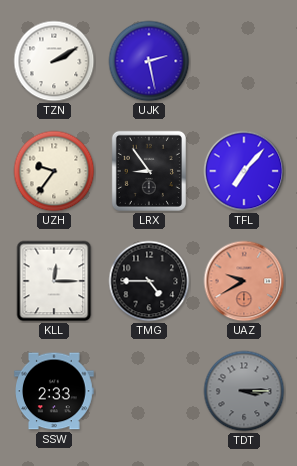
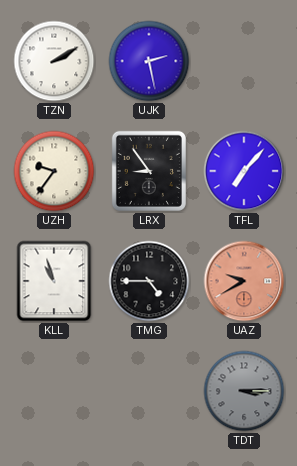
KLL: 12:15 -> 10:57
SSW: 2:33 -> none
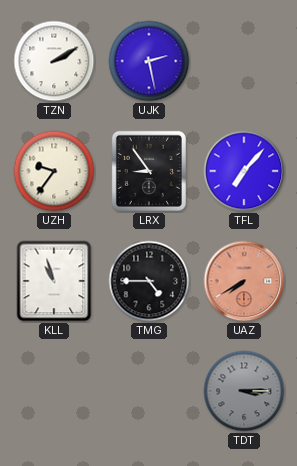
UAZ: 9:40 -> 7:40
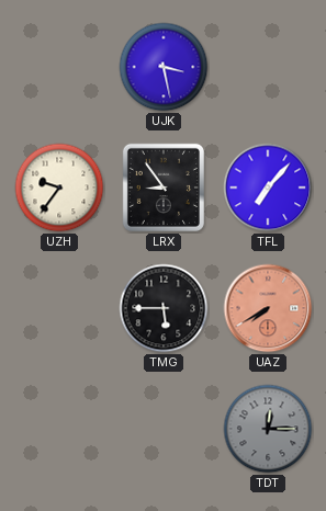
TZN: 2:10 -> none
UJK: 2:28 -> 3:28
KLL: 10:57 -> none
TMG: 4:45 -> 5:45
TDT: 3:15 -> 12:15
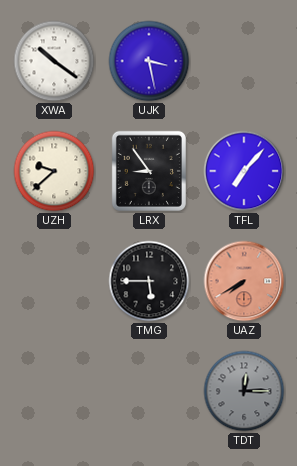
XWA: none -> 10:21
UZH: 9:36 -> 9:38
